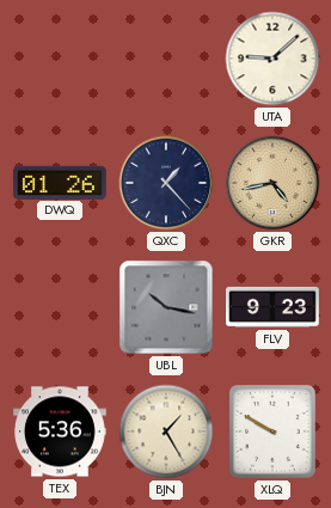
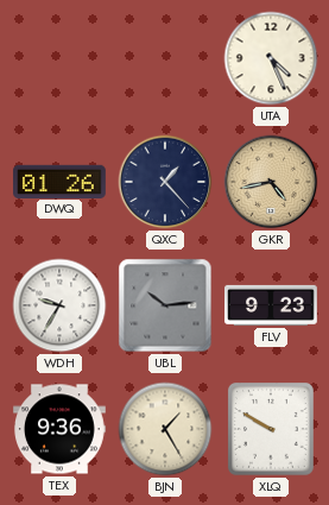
UTA: 9:08 -> 4:26
WDH: none -> 9:35
UBL: 10:17 -> 10:14
TEX: 5:36 -> 9:36
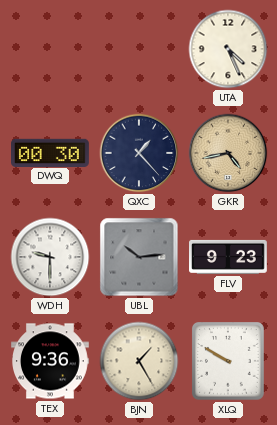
DWQ: 01:26 -> 00:30
WDH: 9:35 -> 9:30
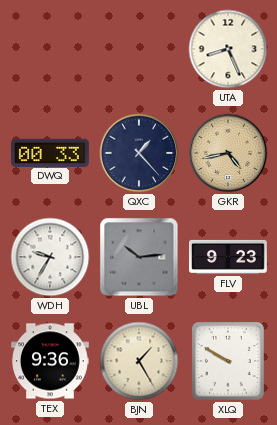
UTA: 4:26 -> 8:26
DWQ: 00:30 -> 00:33
WDH: 9:30 -> 9:35
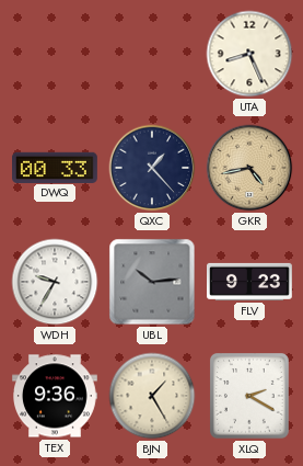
XLQ: 9:50 -> 2:20
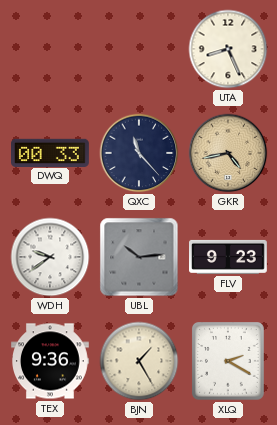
QXC: 1:23 -> 11:23
WDH: 9:35 -> 9:39
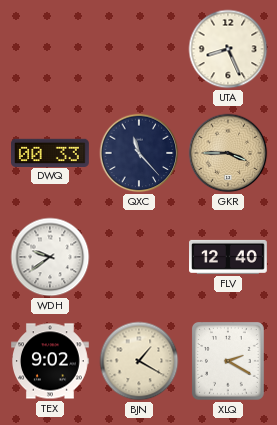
GKR: 4:43 -> 3:45
UBL: 10:14 -> none
FLV: 9:23 -> 12:40
TEX: 9:36 -> 9:02
BJN: 1:25 -> 1:20
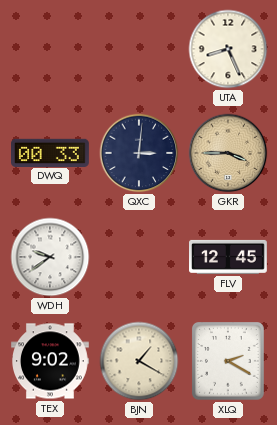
QXC: 11:23 -> 3:01
FLV: 12:40 -> 12:45
